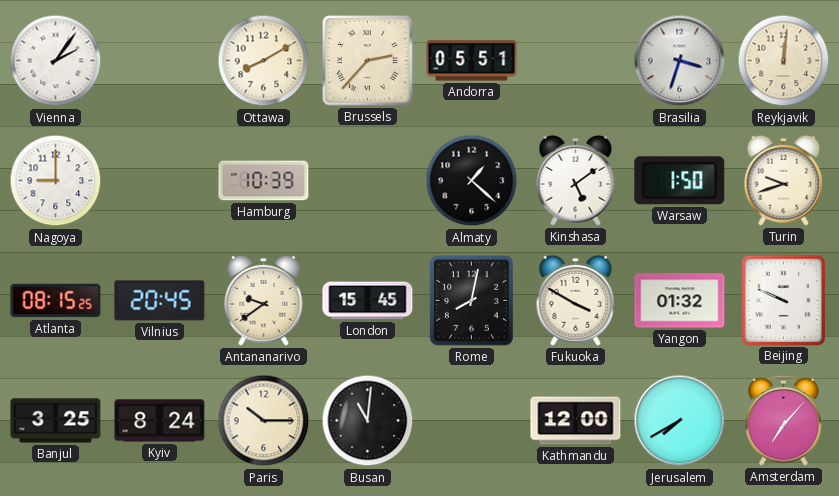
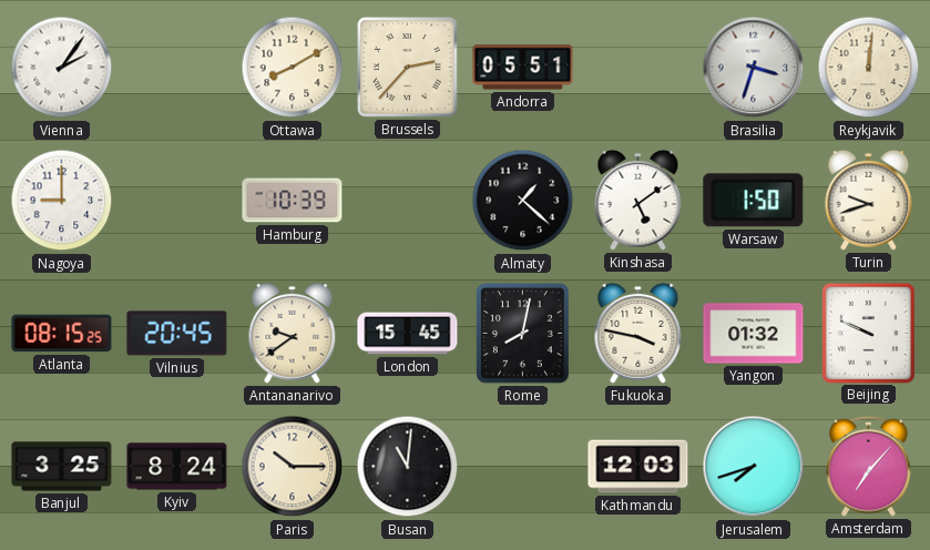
Fukuoka: 3:50 -> 3:47
Kathmandu: 12:00 -> 12:03
Jerusalem: 7:40 -> 7:42
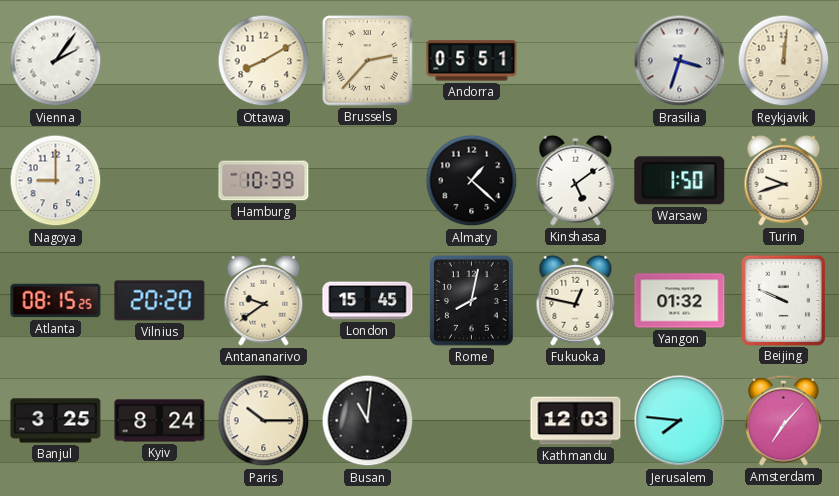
Vilnius: 20:45 -> 20:20
Fukuoka: 3:47 -> 12:47
Jerusalem: 7:42 -> 7:46
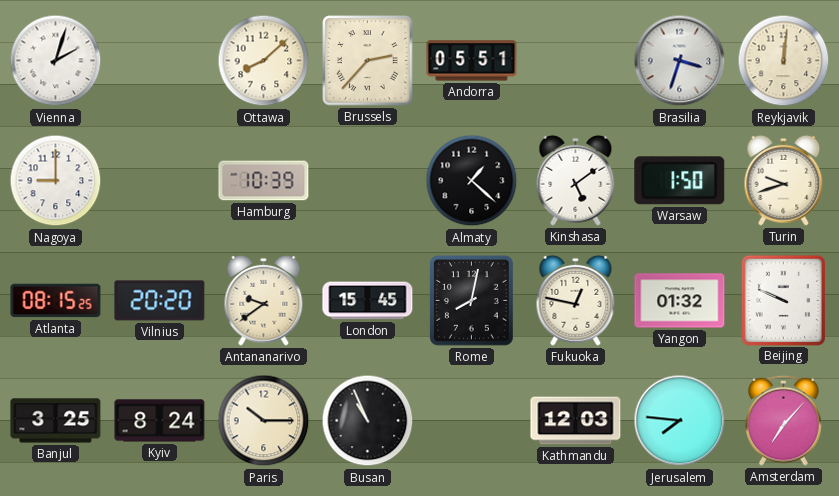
Vienna: 2:06 -> 2:03
Ottawa: 8:10 -> 8:08
Busan: 11:01 -> 10:56
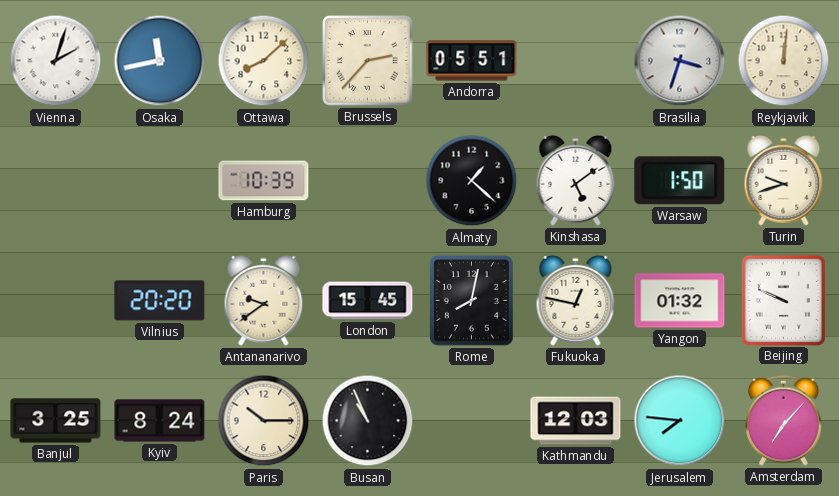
Osaka: none -> 11:43
Nagoya: 9:00 -> none
Atlanta: 08:15 -> none
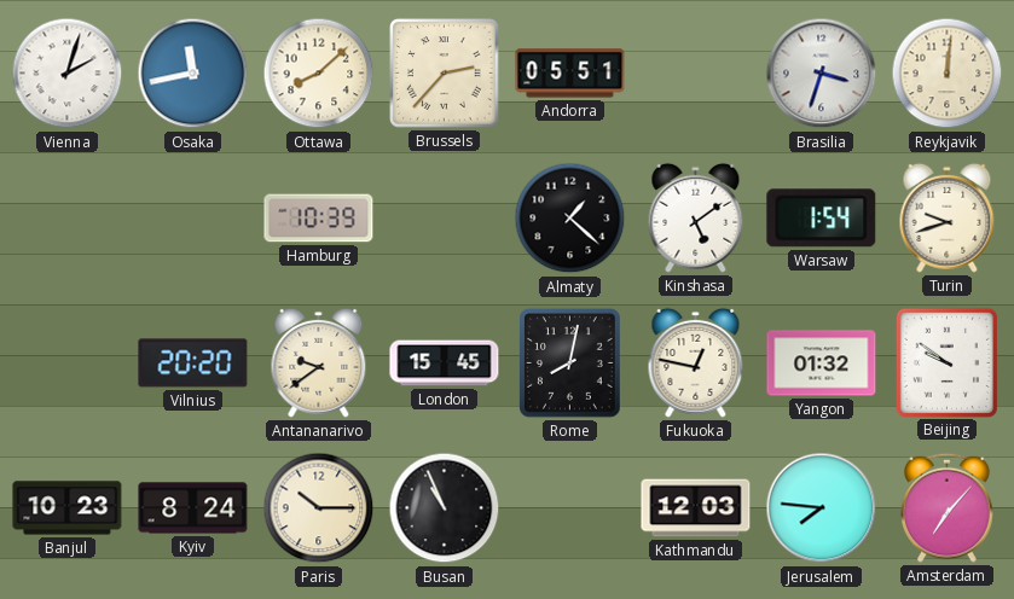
Warsaw: 1:50 -> 1:54
Beijing: 9:49 -> 9:51
Banjul: 3:25 -> 10:23
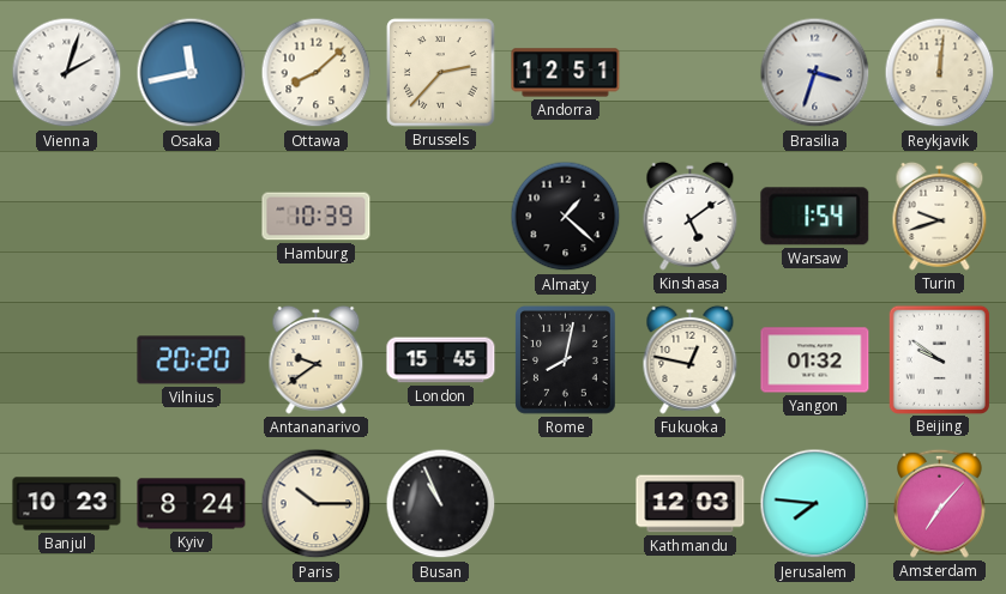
Andorra: 05:51 -> 12:51
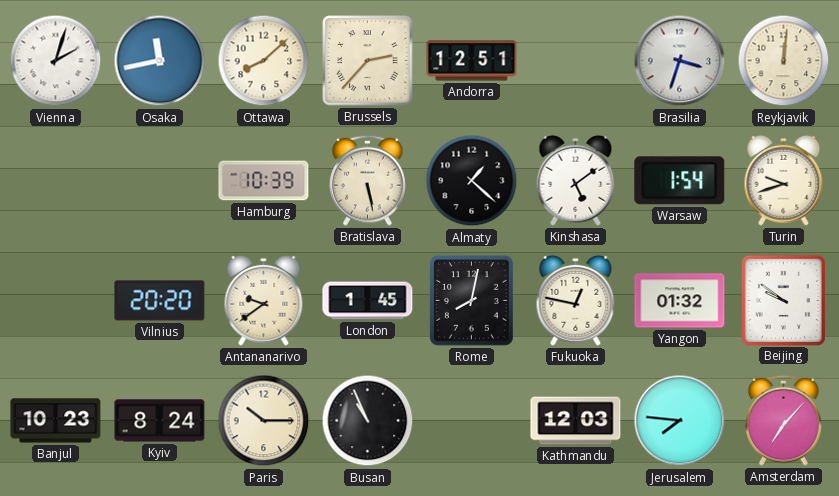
Bratislava: none -> 5:28
London: 15:45 -> 1:45
